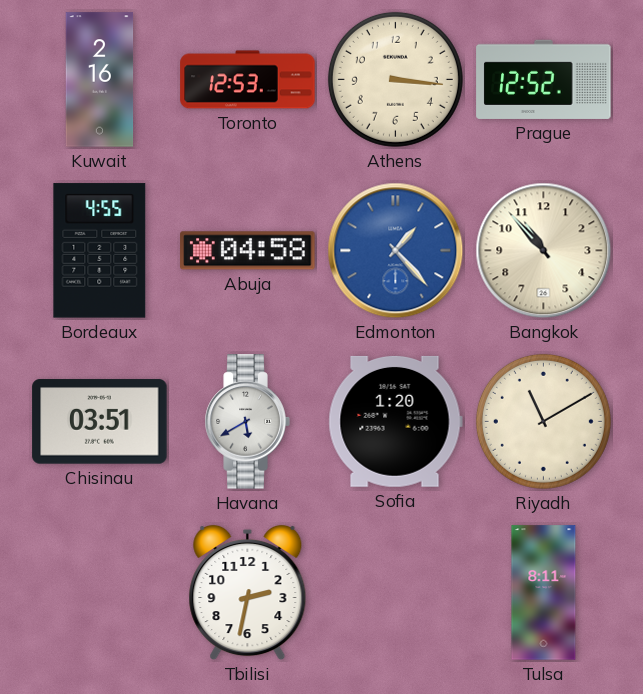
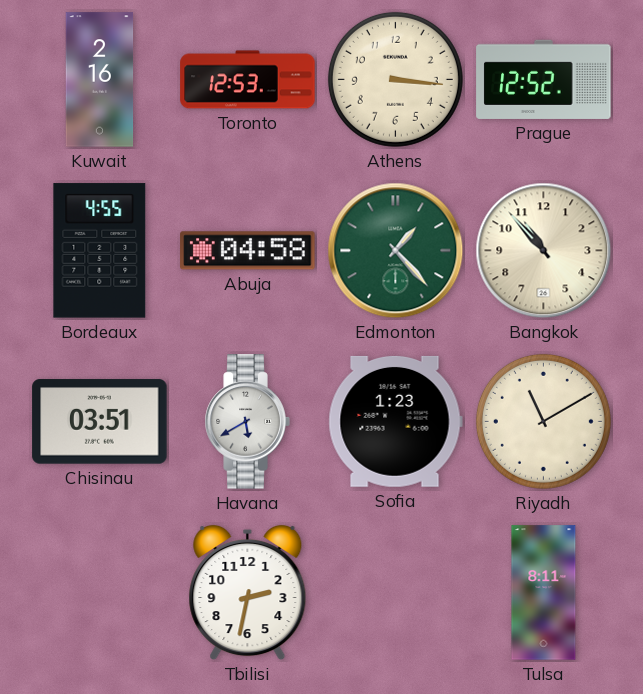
Edmonton dial: blue -> green
Sofia: 1:20 -> 1:23
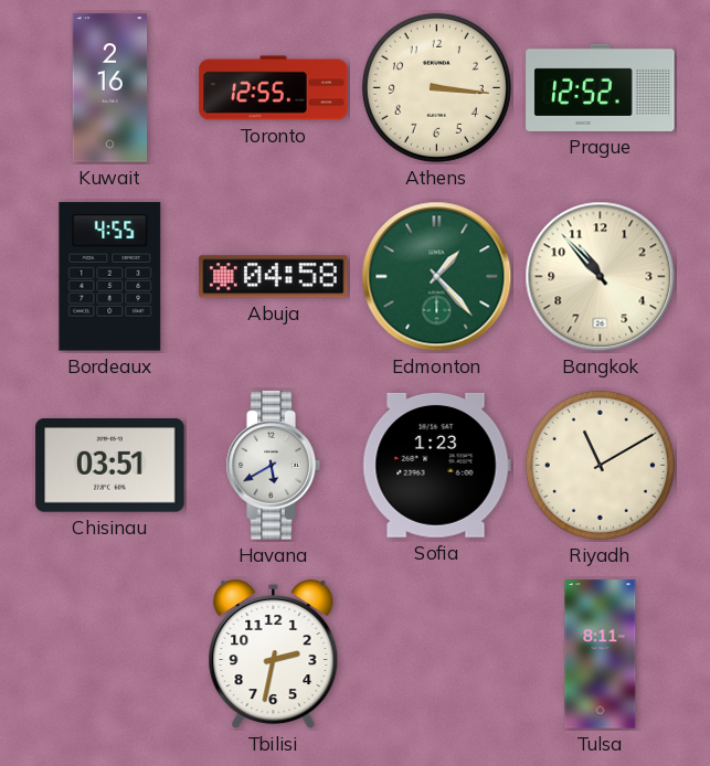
Toronto: 12:53 -> 12:55
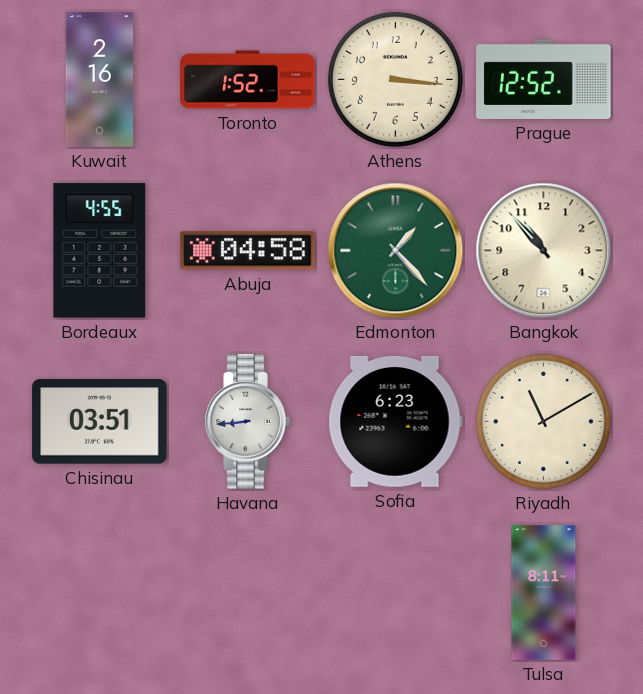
Toronto: 12:55 -> 1:52
Havana: 5:40 -> 8:44
Sofia: 1:23 -> 6:23
Tbilisi: 2:32 -> none
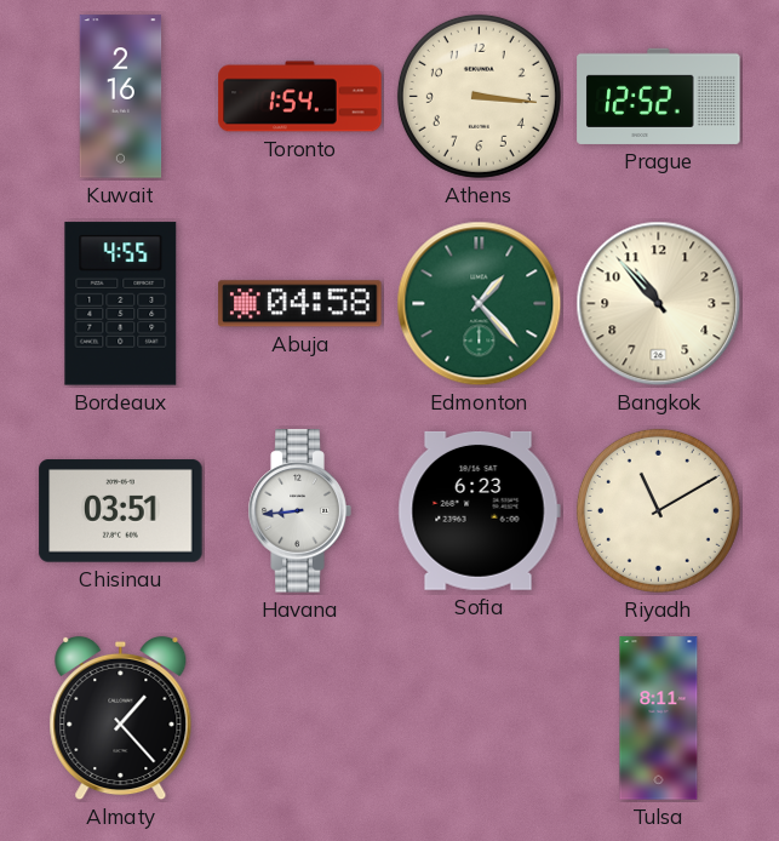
Toronto: 1:52 -> 1:54
Almaty: none -> 1:23
